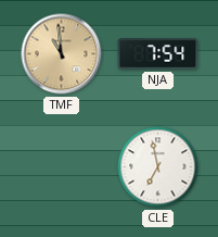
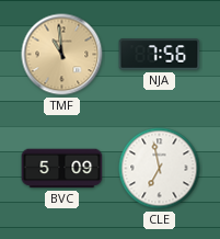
NJA: 7:54 -> 7:56
BVC: none -> 5:09
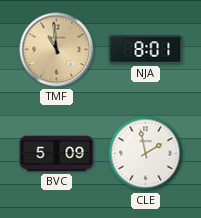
NJA: 7:56 -> 8:01
CLE: 6:58 -> 1:58
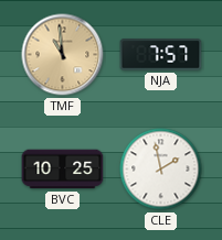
NJA: 8:01 -> 7:57
BVC: 5:09 -> 10:25
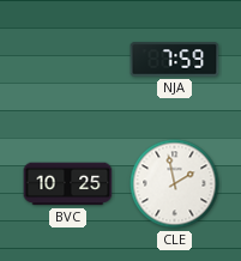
TMF: 10:59 -> none
NJA: 7:57 -> 7:59
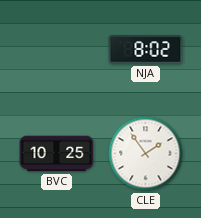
NJA: 7:59 -> 8:02
CLE: 1:58 -> 1:54
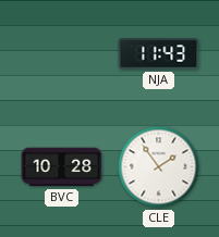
NJA: 8:02 -> 11:43
BVC: 10:25 -> 10:28
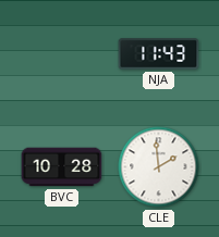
CLE: 1:54 -> 1:59
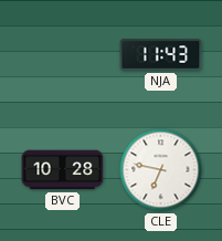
CLE: 1:59 -> 6:47
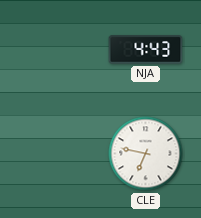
NJA: 11:43 -> 4:43
BVC: 10:28 -> none
